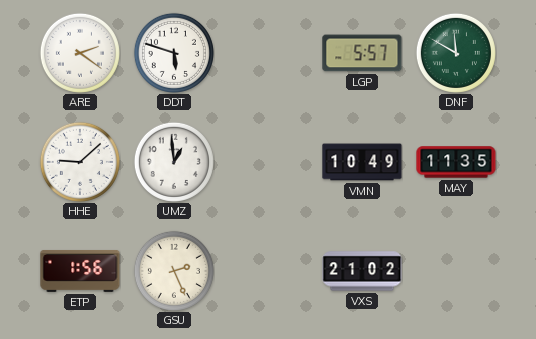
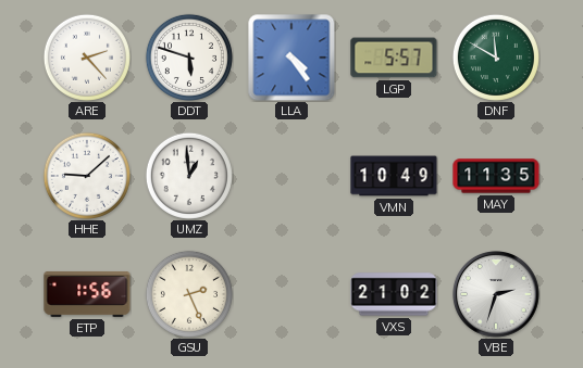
ARE: 2:21 -> 2:23
LLA: none -> 4:24
VBE: none -> 2:33
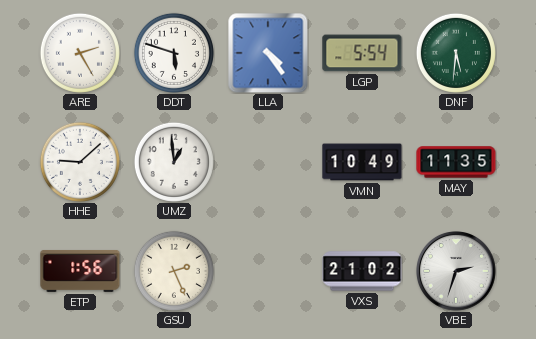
ARE: 2:23 -> 2:25
LGP: 5:57 -> 5:54
DNF: 11:50 -> 5:31
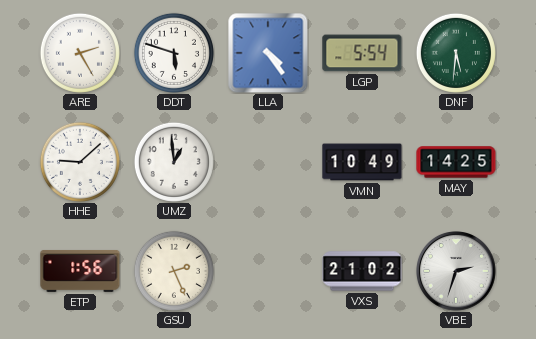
MAY: 11:35 -> 14:25
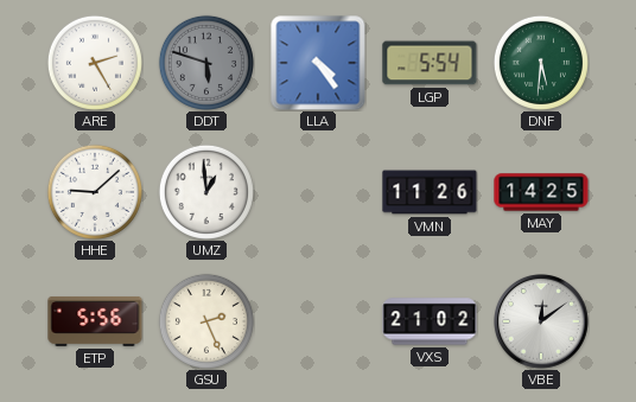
DDT dial: white -> grey
VMN: 10:49 -> 11:26
ETP: 1:56 -> 5:56
VBE: 2:33 -> 12:09
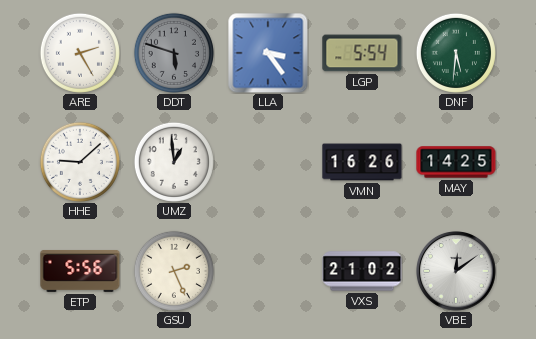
LLA: 4:24 -> 3:24
VMN: 11:26 -> 16:26
